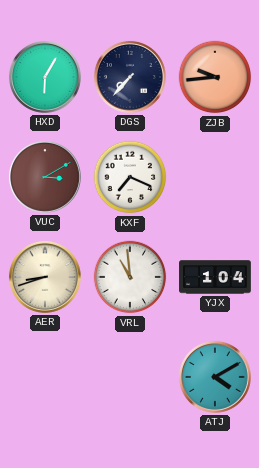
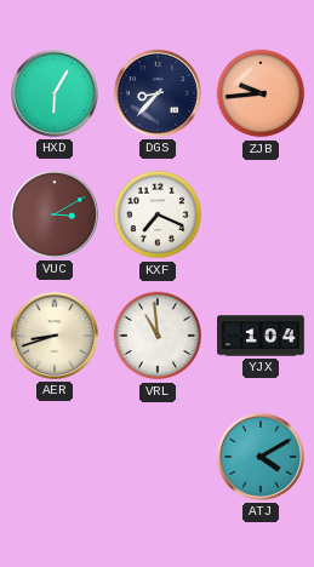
DGS: 7:37 -> 8:37
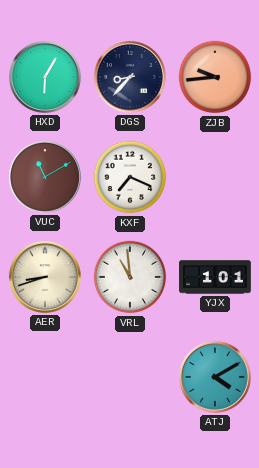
VUC: 3:10 -> 11:10
YJX: 1:04 -> 1:01
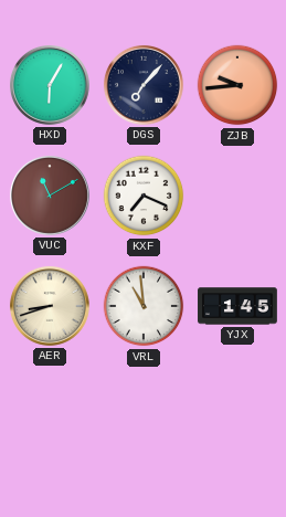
DGS: 8:37 -> 7:07
YJX: 1:01 -> 1:45
ATJ: 4:10 -> none
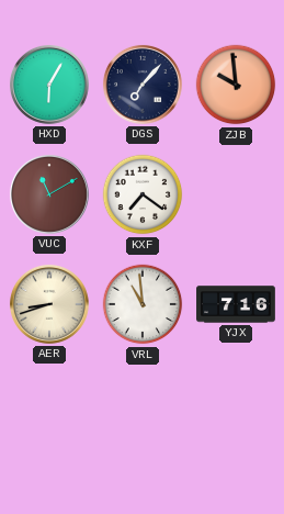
ZJB: 9:44 -> 9:59
KXF: 7:19 -> 7:21
YJX: 1:45 -> 7:16
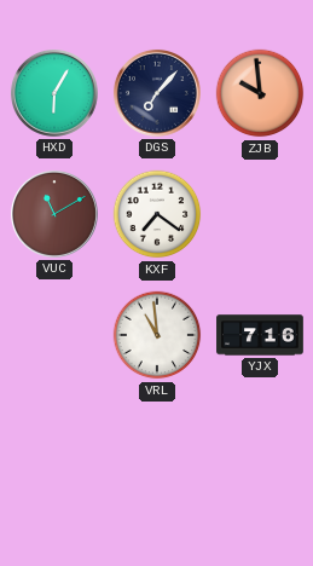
AER: 8:42 -> none
